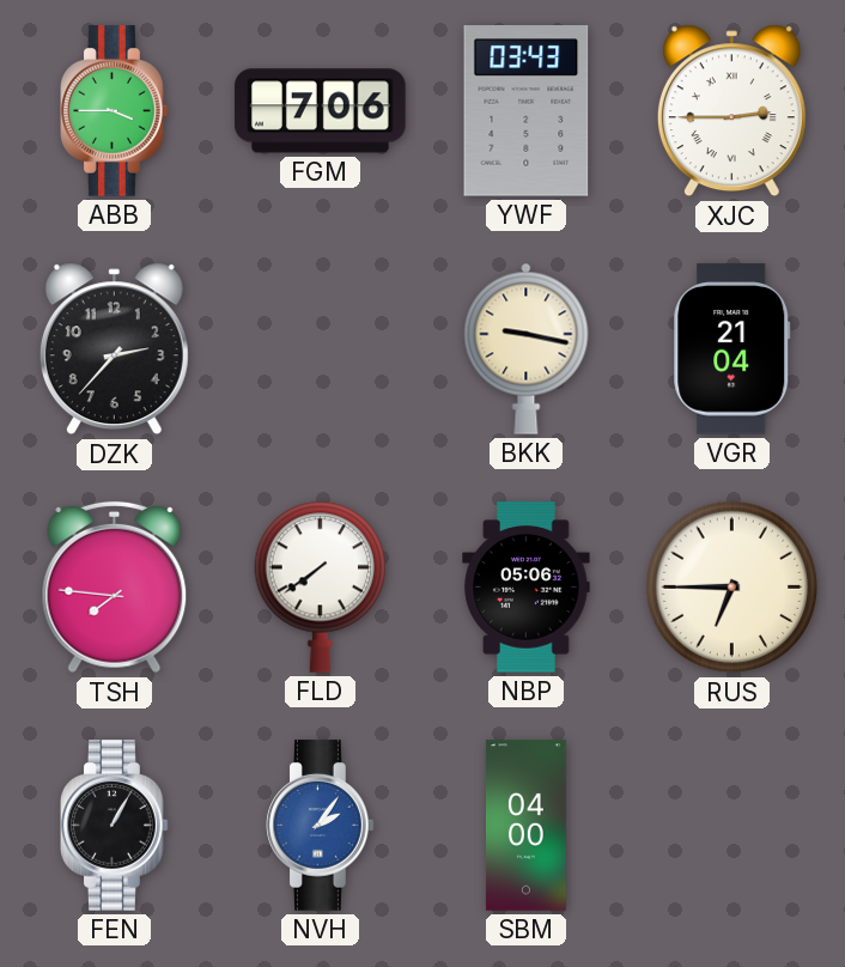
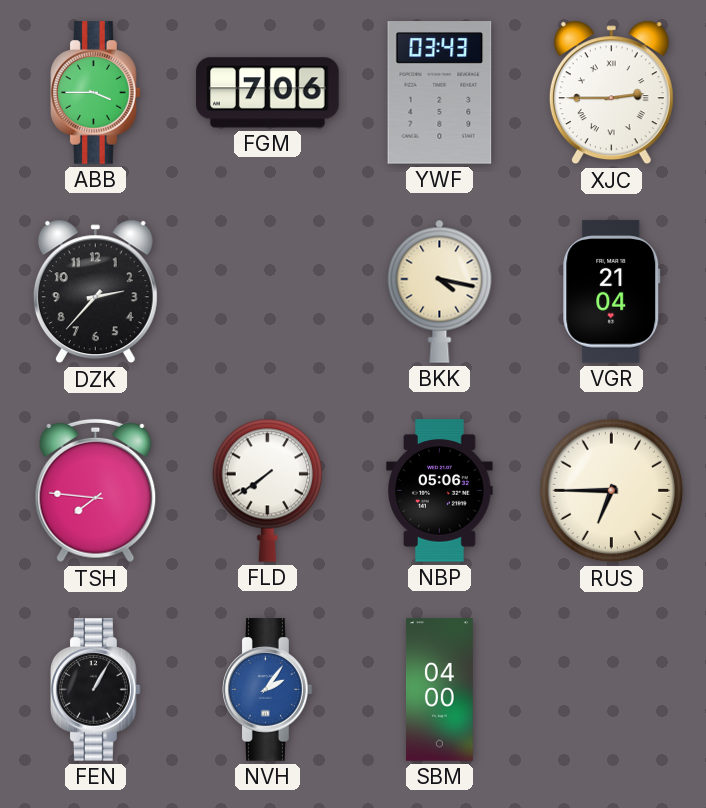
BKK: 9:17 -> 4:17
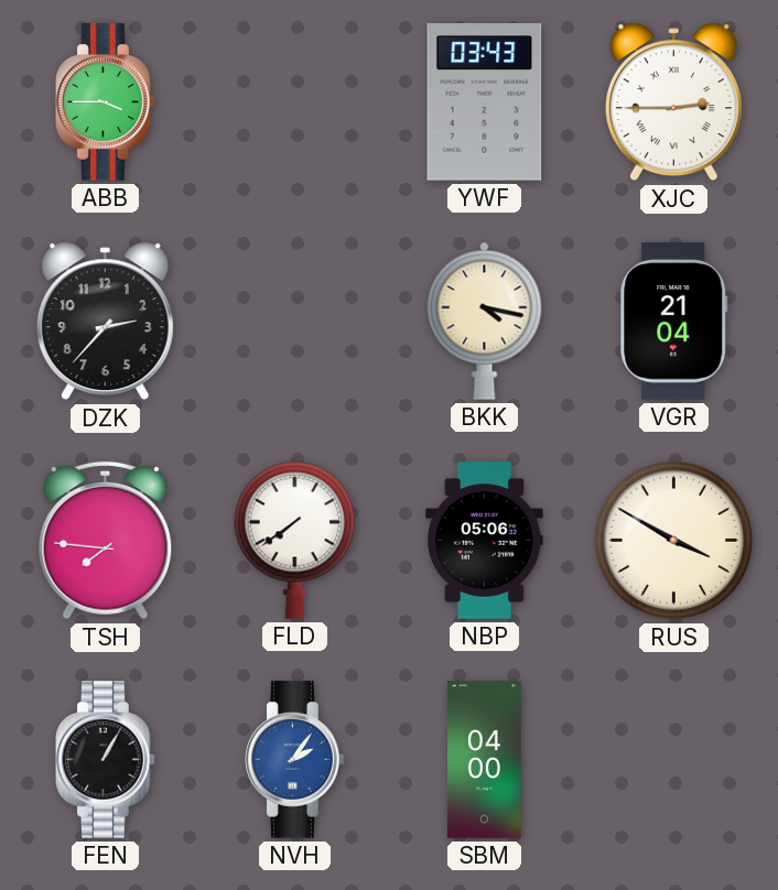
FGM: 7:06 -> none
RUS: 6:45 -> 3:50
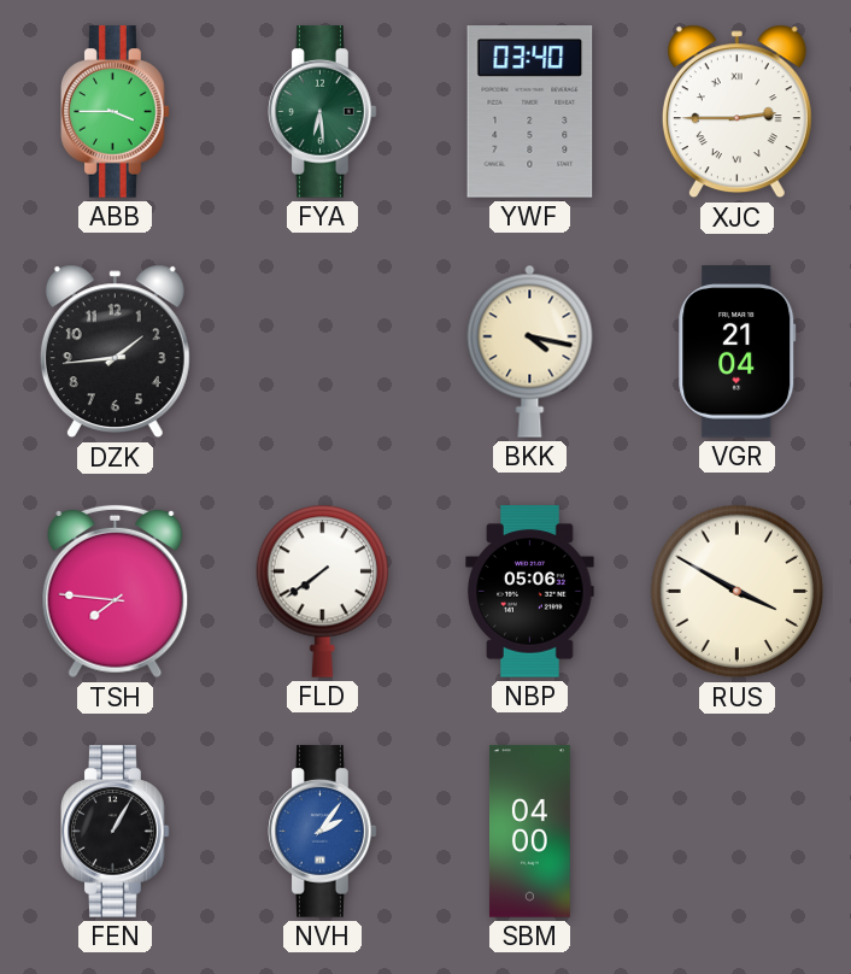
FYA: none -> 6:29
YWF: 03:43 -> 03:40
DZK: 2:37 -> 1:44
